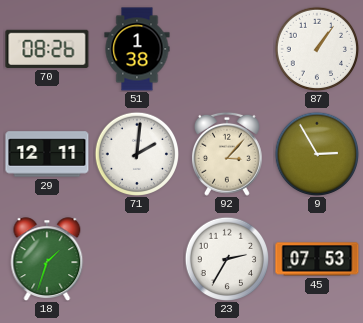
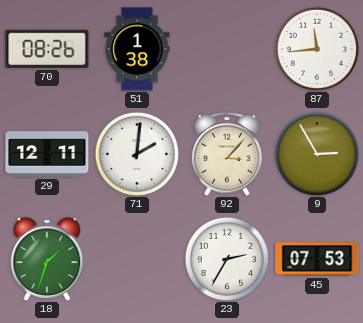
87: 1:06 -> 11:44
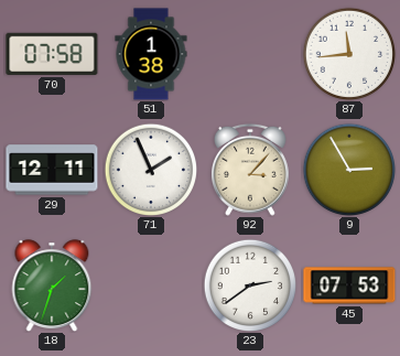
70: 08:26 -> 07:58
71: 2:01 -> 1:56
23: 2:35 -> 2:39
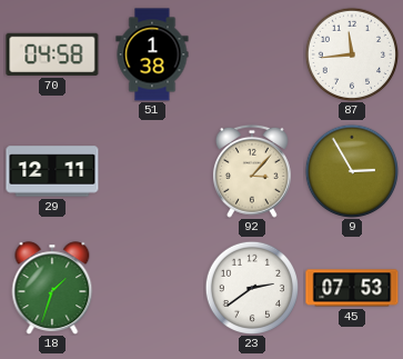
70: 07:58 -> 04:58
71: 1:56 -> none
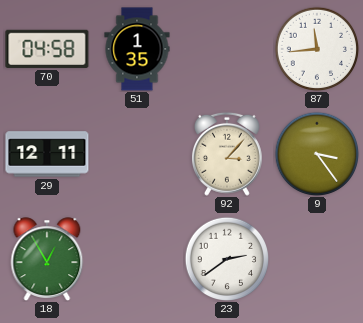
51: 1:38 -> 1:35
9: 2:55 -> 3:24
18: 1:33 -> 12:55
45: 07:53 -> none
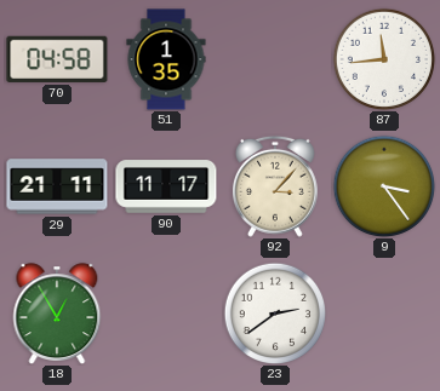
29: 12:11 -> 21:11
90: none -> 11:17
